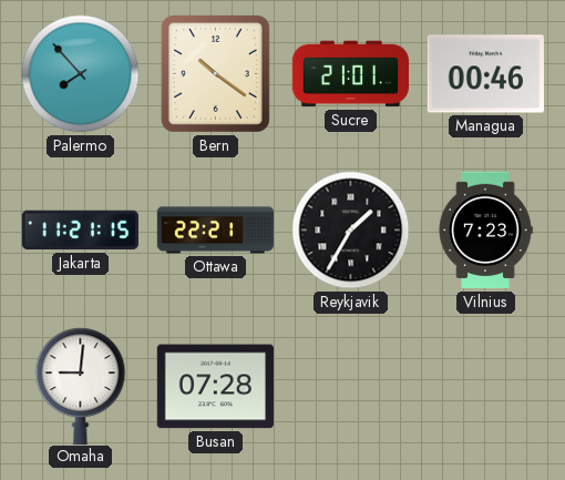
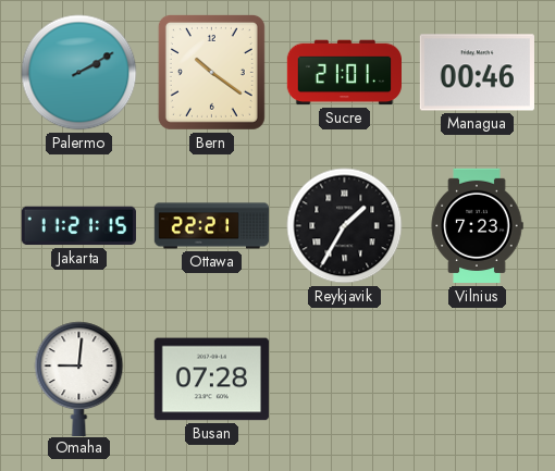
Palermo: 7:53 -> 2:10
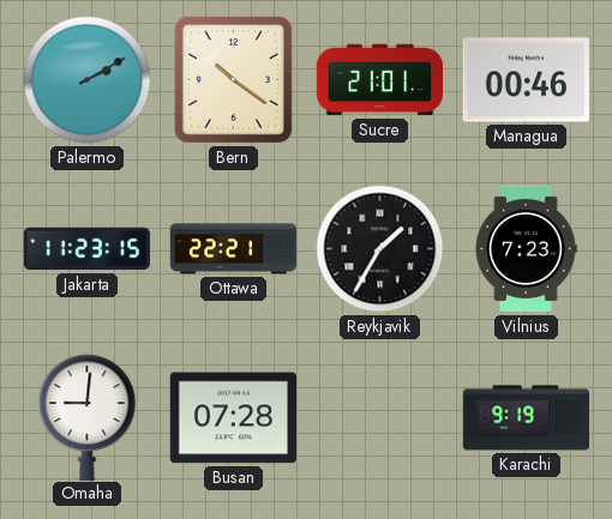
Jakarta: 11:21 -> 11:23
Karachi: none -> 9:19
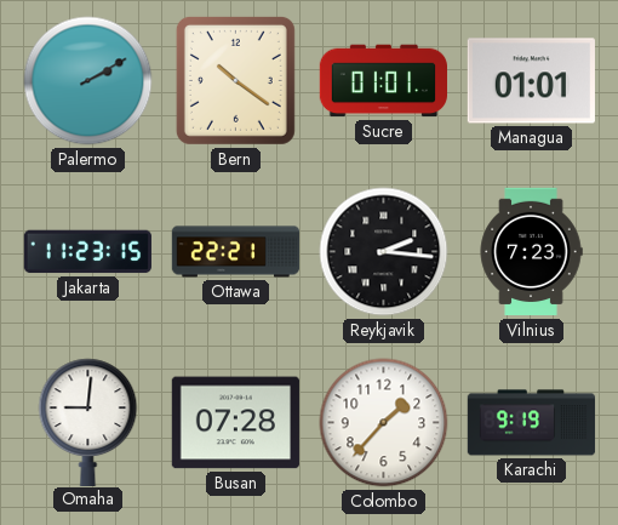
Sucre: 21:01 -> 01:01
Managua: 00:46 -> 01:01
Reykjavik: 1:35 -> 2:16
Colombo: none -> 1:37
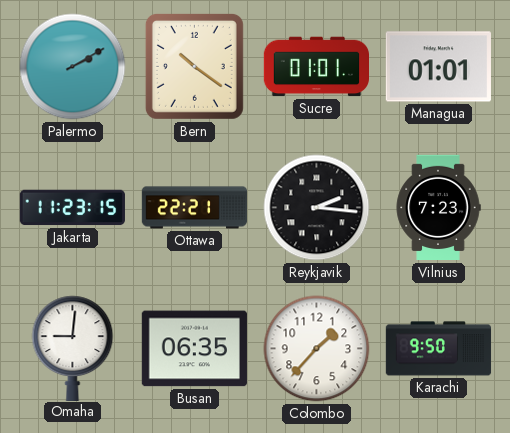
Busan: 07:28 -> 06:35
Karachi: 9:19 -> 9:50
